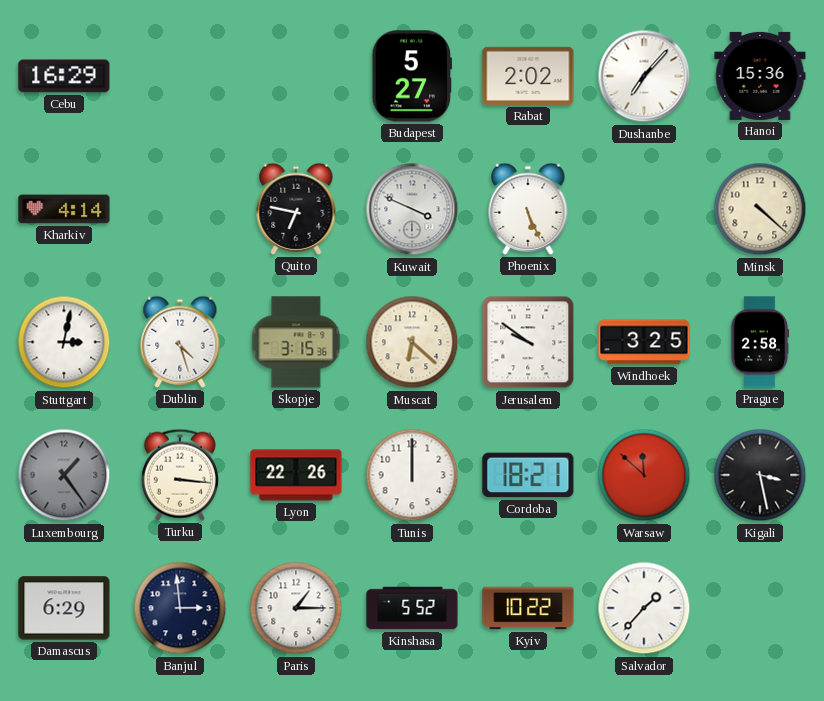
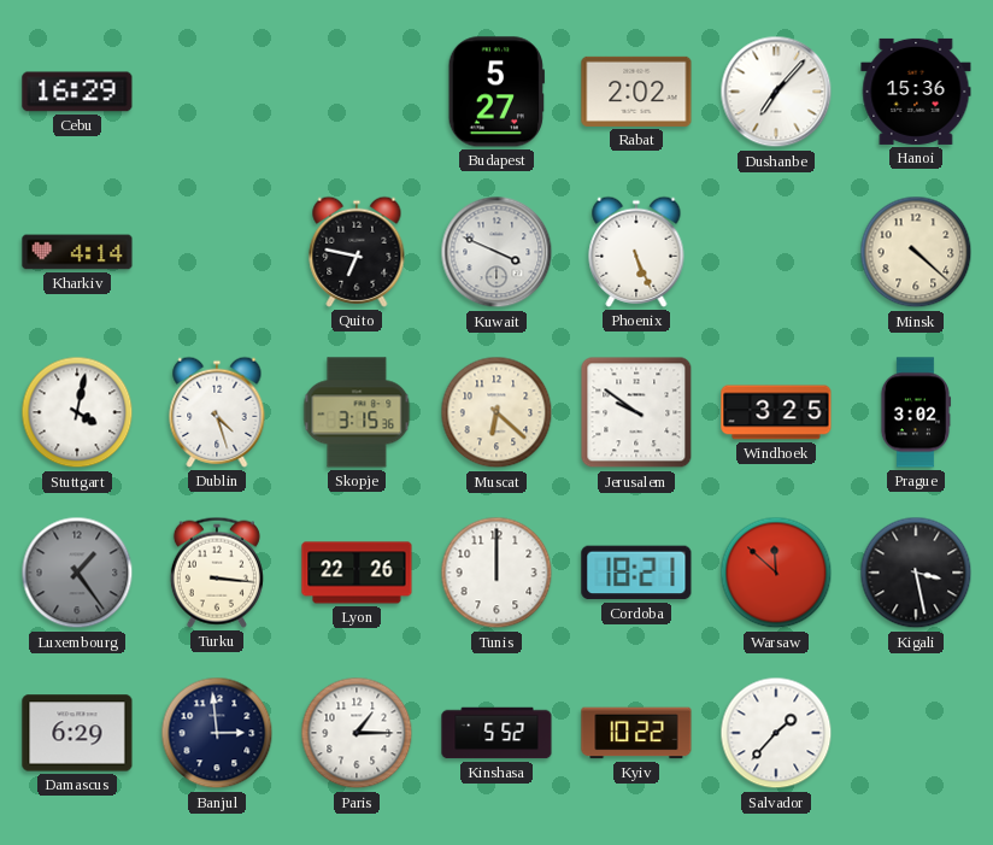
Stuttgart: 3:02 -> 4:02
Prague: 2:58 -> 3:02
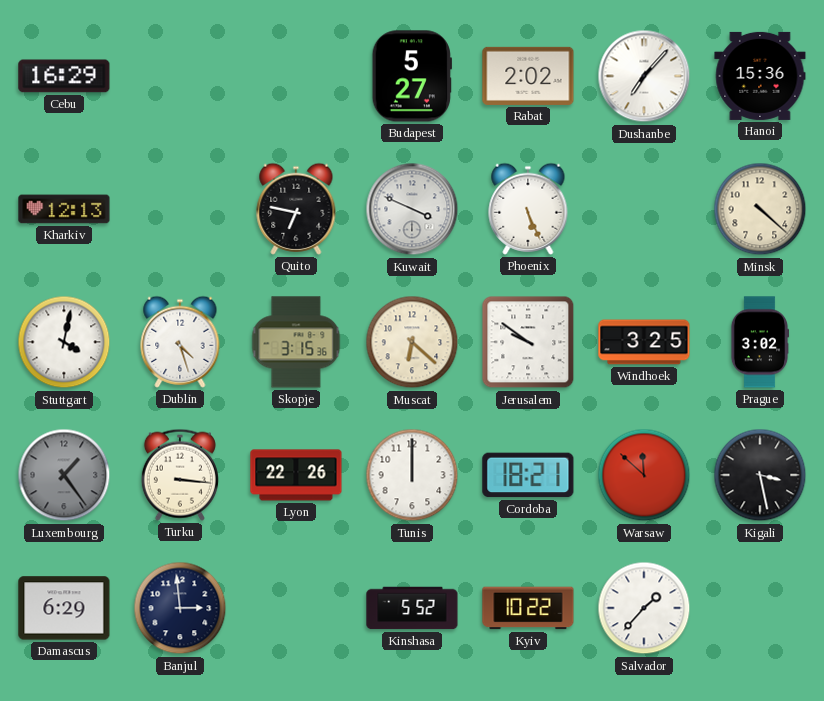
Kharkiv: 4:14 -> 12:13
Paris: 1:15 -> none
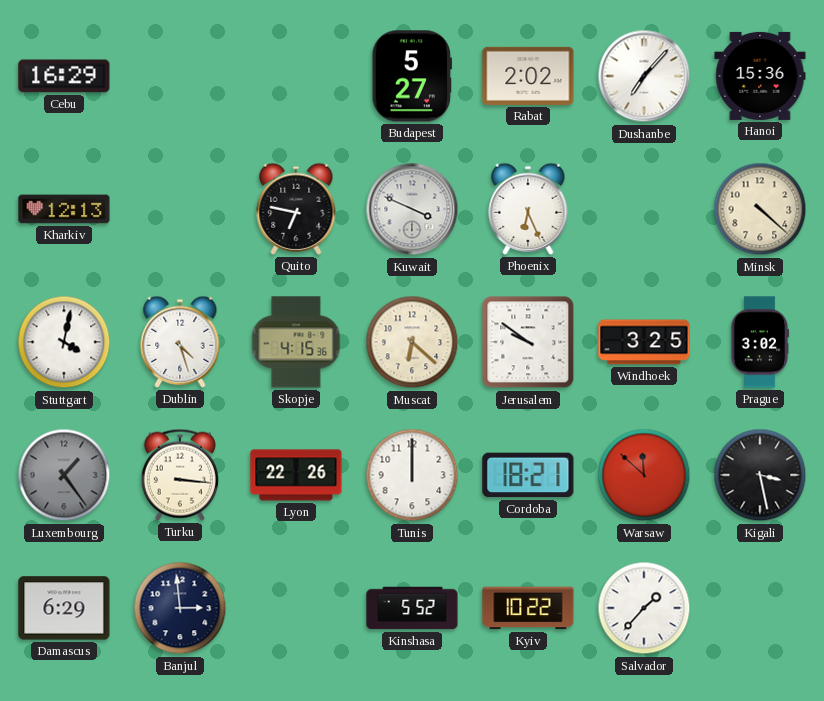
Phoenix: 5:26 -> 6:26
Skopje: 3:15 -> 4:15
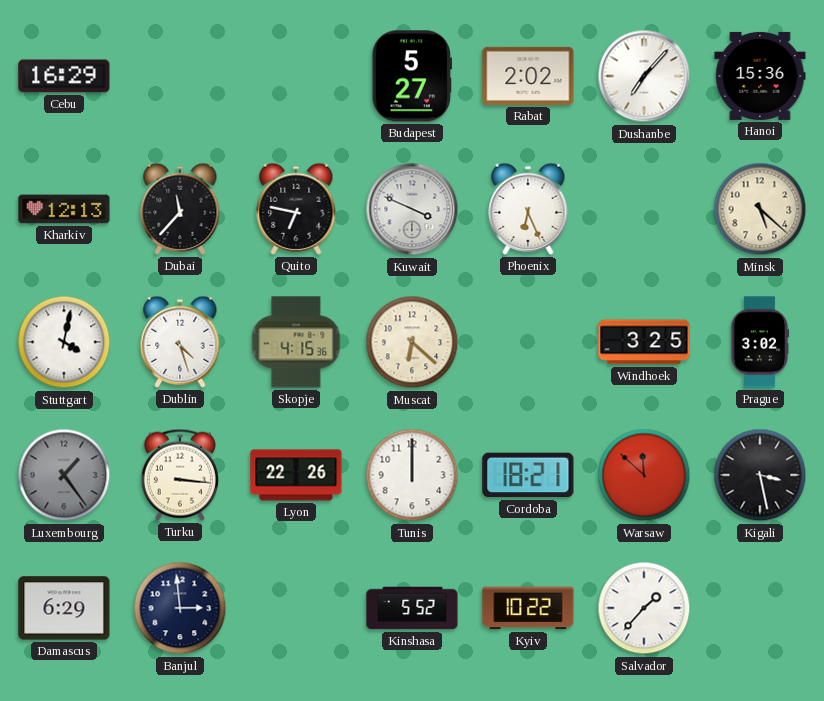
Dubai: none -> 11:37
Minsk: 4:22 -> 5:22
Jerusalem: 9:51 -> none
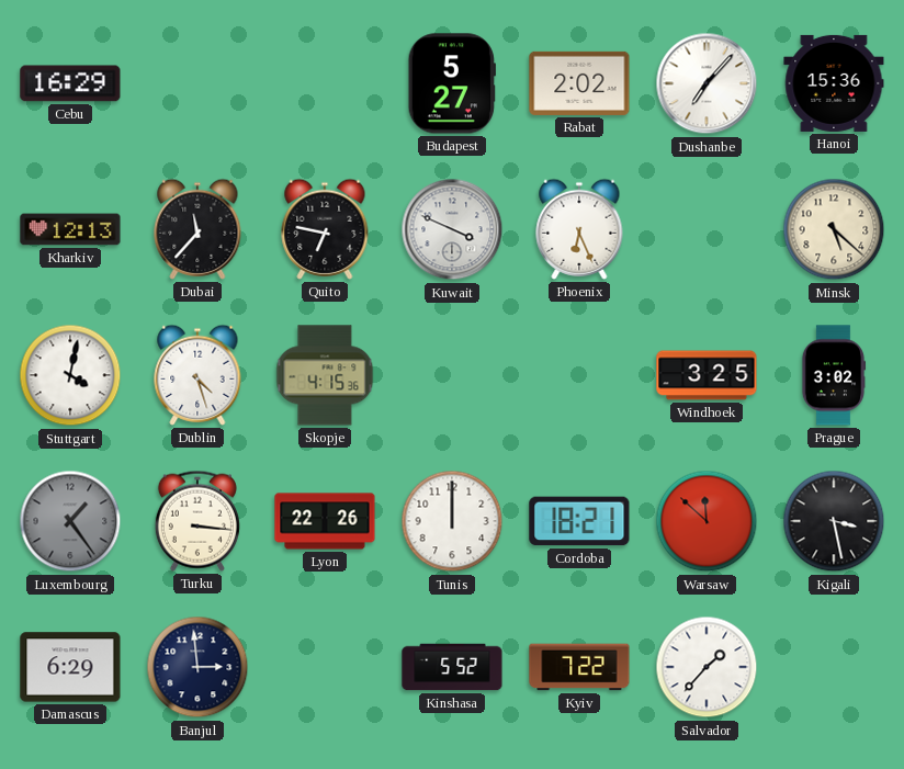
Muscat: 6:22 -> none
Kyiv: 10:22 -> 7:22
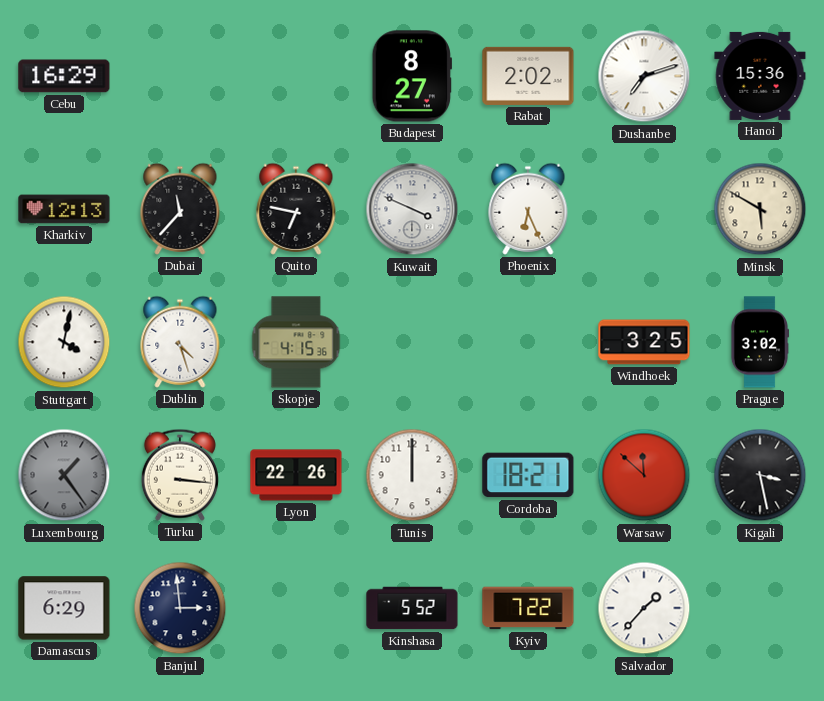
Budapest: 5:27 -> 8:27
Dushanbe: 7:07 -> 7:12
Minsk: 5:22 -> 5:50
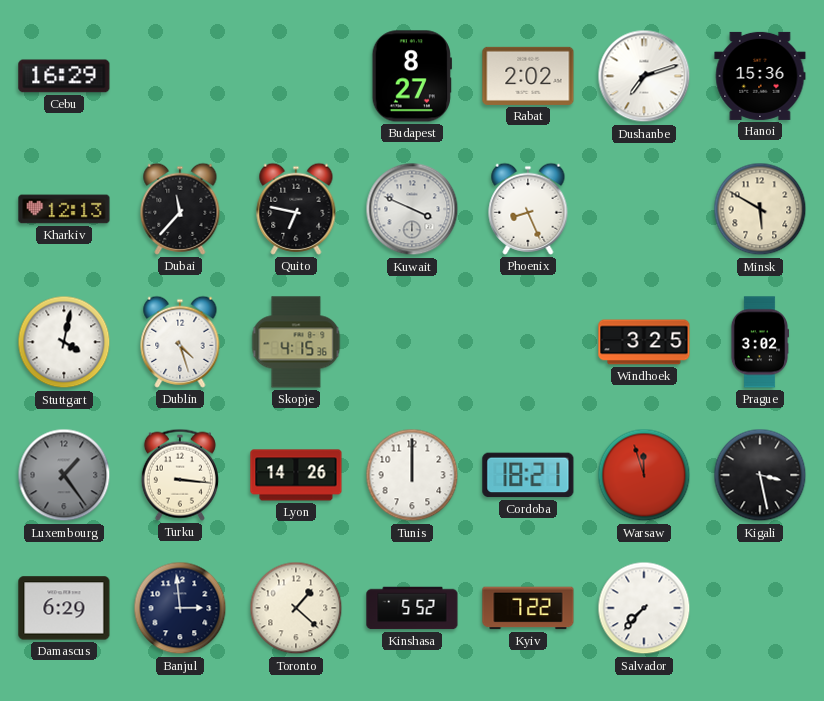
Phoenix: 6:26 -> 8:26
Lyon: 22:26 -> 14:26
Warsaw: 11:52 -> 11:57
Toronto: none -> 1:22
Salvador: 1:37 -> 7:37
